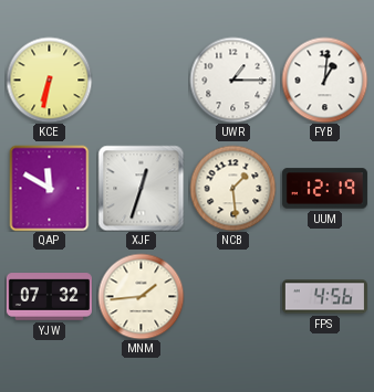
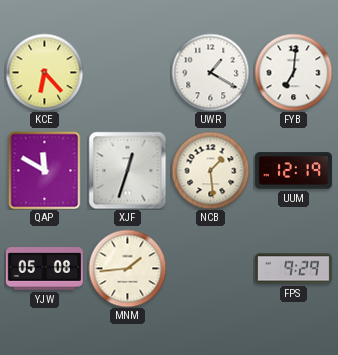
KCE: 6:32 -> 6:23
UWR: 1:15 -> 1:20
FYB: 1:01 -> 7:01
YJW: 07:32 -> 05:08
FPS: 4:56 -> 9:29
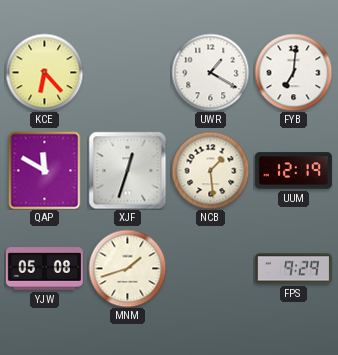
MNM: 1:44 -> 1:42
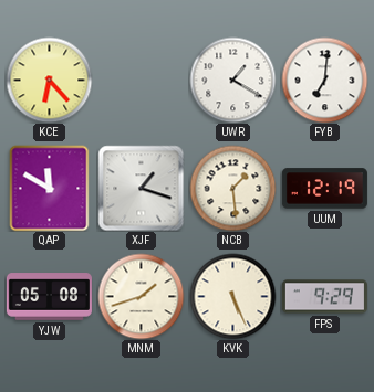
XJF: 12:33 -> 1:18
KVK: none -> 5:26
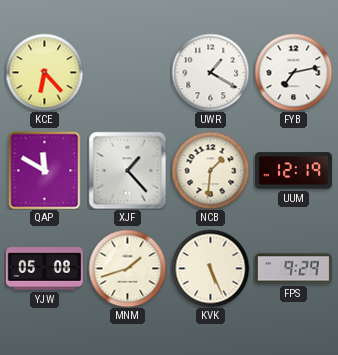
FYB: 7:01 -> 7:13
XJF: 1:18 -> 1:23
NCB: 1:29 -> 1:31
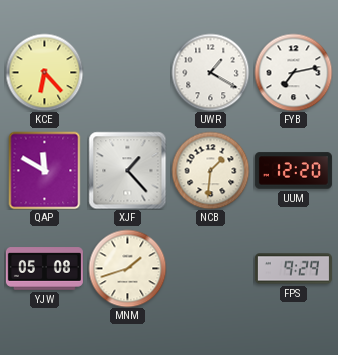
UUM: 12:19 -> 12:20
KVK: 5:26 -> none
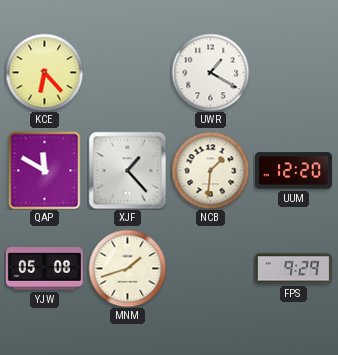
FYB: 7:13 -> none
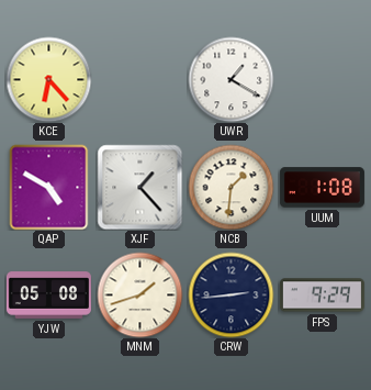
QAP: 11:50 -> 4:50
UUM: 12:20 -> 1:08
CRW: none -> 2:44
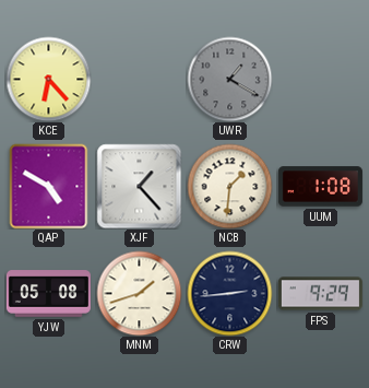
UWR dial: white -> grey
